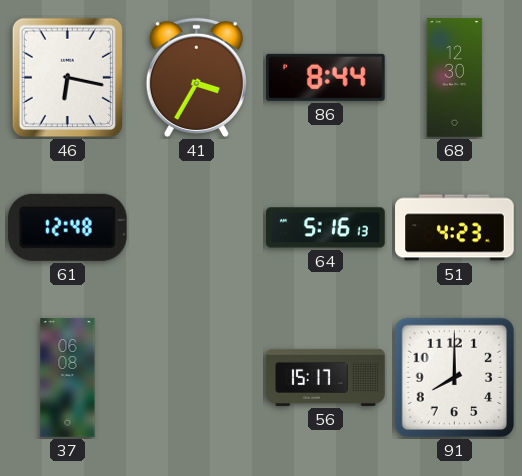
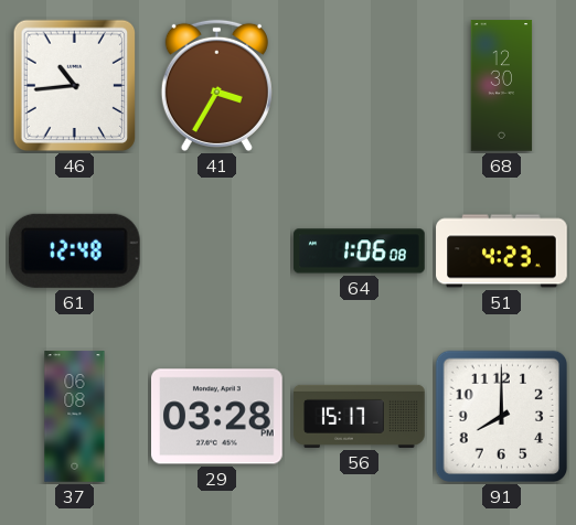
46: 6:17 -> 10:44
86: 8:44 -> none
64: 5:16 -> 1:06
29: none -> 03:28
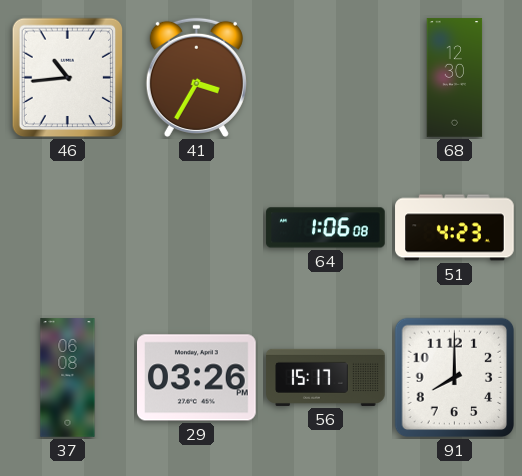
61: 12:48 -> none
29: 03:28 -> 03:26
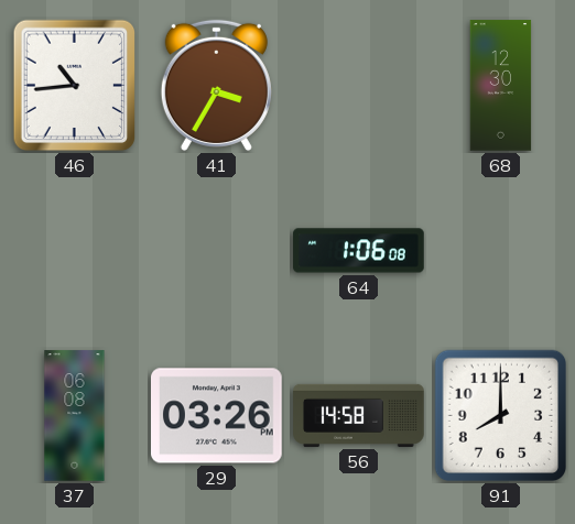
51: 4:23 -> none
56: 15:17 -> 14:58
